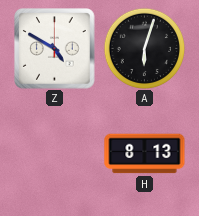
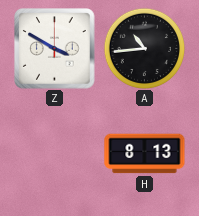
Z: 4:50 -> 3:50
A: 6:03 -> 10:44
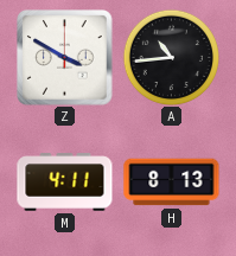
M: none -> 4:11
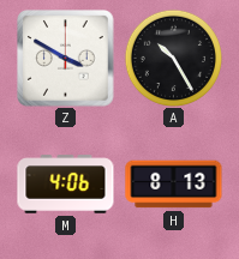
A: 10:44 -> 10:25
M: 4:11 -> 4:06
